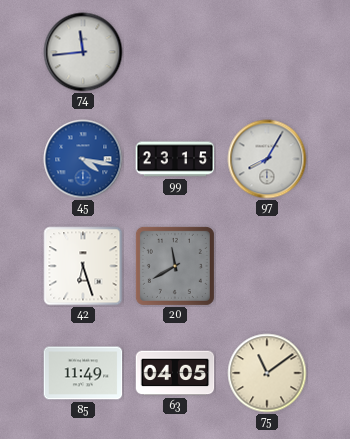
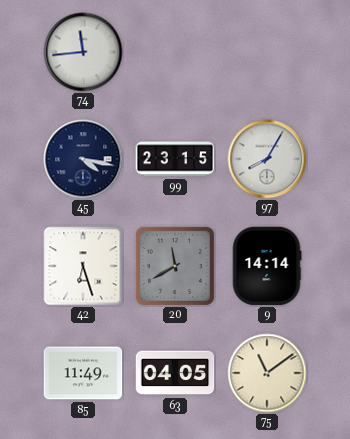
45 dial: blue -> navy
9: none -> 14:14
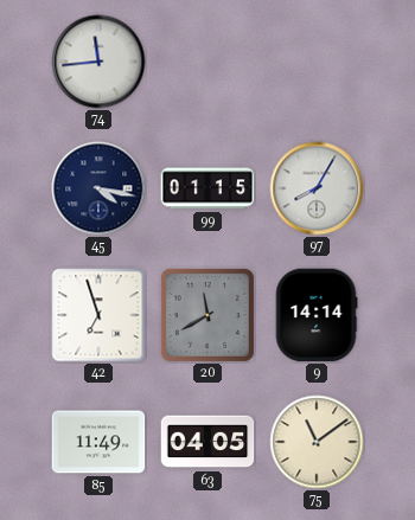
99: 23:15 -> 01:15
42: 6:27 -> 6:57
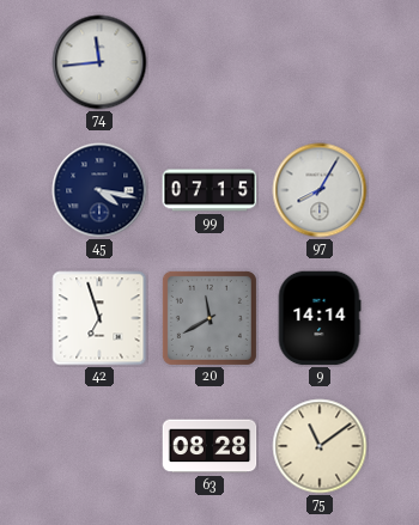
99: 01:15 -> 07:15
85: 11:49 -> none
63: 04:05 -> 08:28
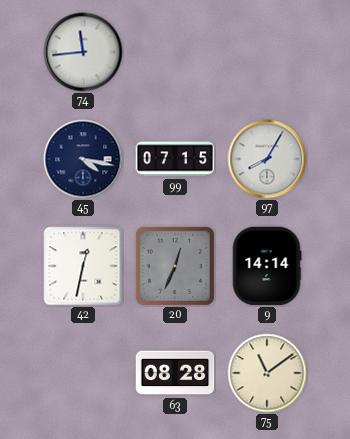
42: 6:57 -> 12:32
20: 11:40 -> 12:34
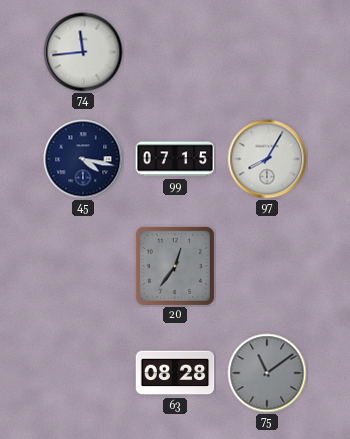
42: 12:32 -> none
20: 12:34 -> 12:36
9: 14:14 -> none
75 dial: cream -> grey
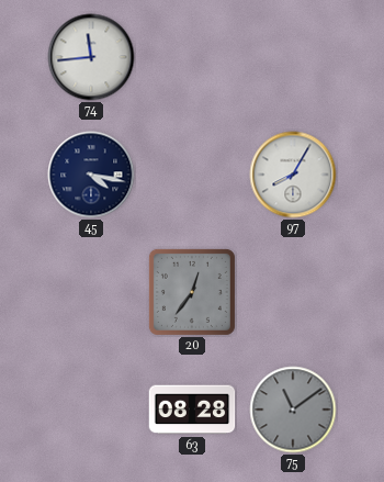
99: 07:15 -> none
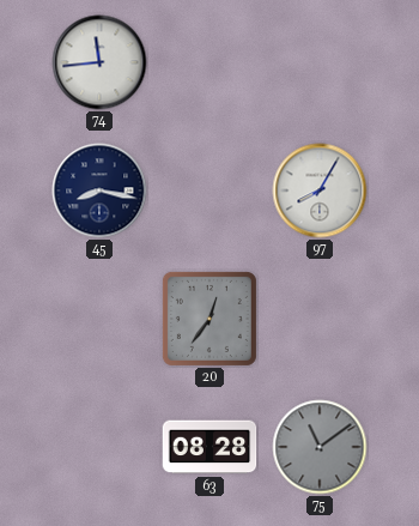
45: 4:17 -> 8:17
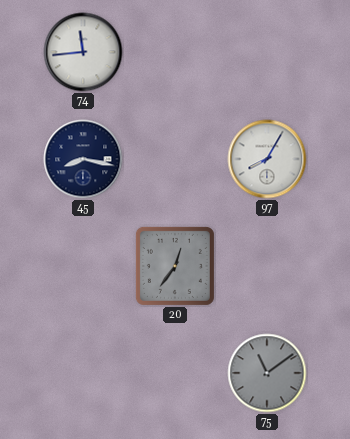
63: 08:28 -> none
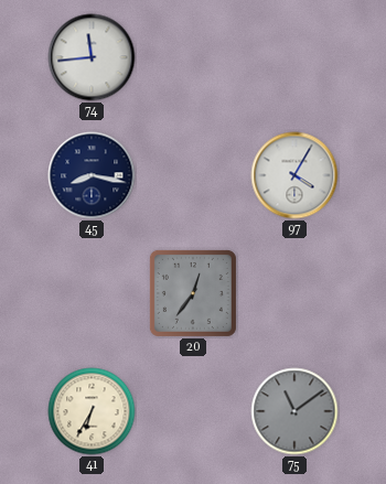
97: 8:05 -> 4:05
41: none -> 6:35
